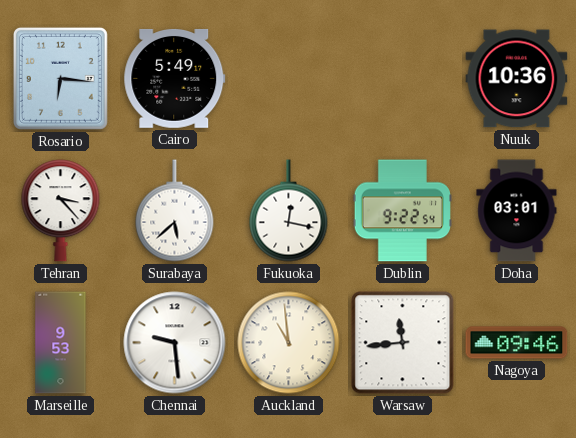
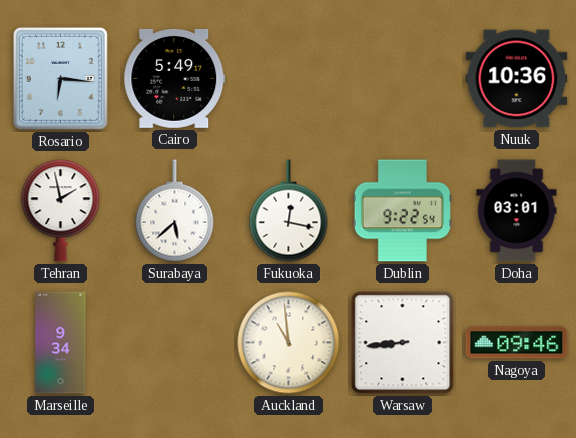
Tehran: 3:23 -> 1:58
Marseille: 9:53 -> 9:34
Chennai: 9:29 -> none
Warsaw: 11:44 -> 8:44
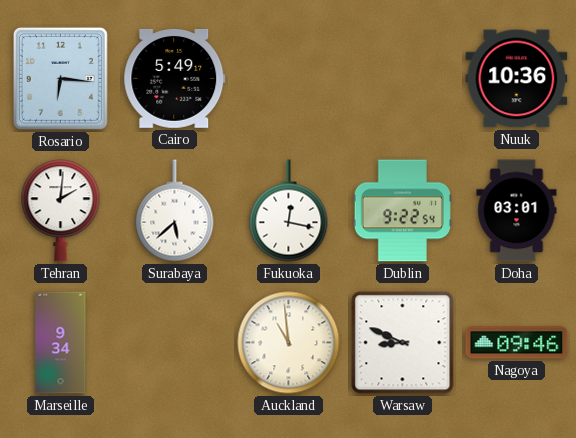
Tehran: 1:58 -> 2:01
Warsaw: 8:44 -> 8:49
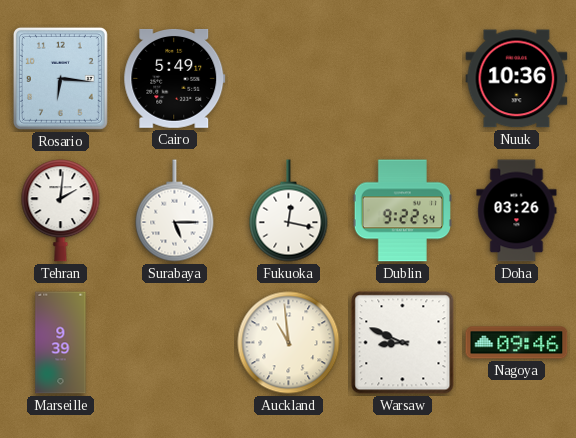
Surabaya: 5:38 -> 5:15
Doha: 03:01 -> 03:26
Marseille: 9:34 -> 9:39
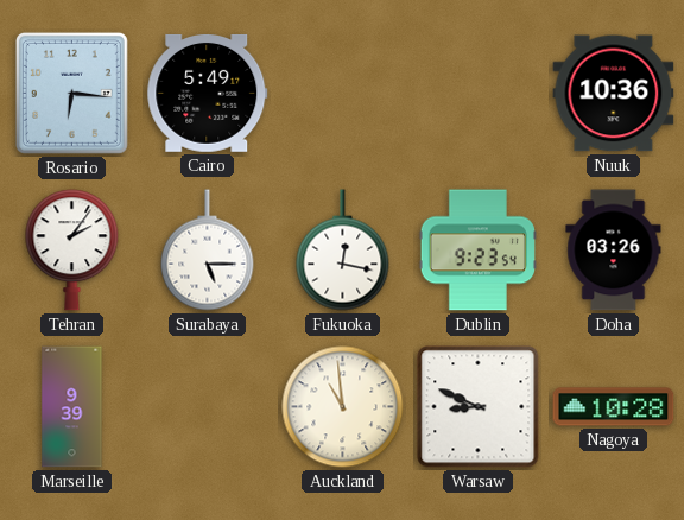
Tehran: 2:01 -> 2:06
Dublin: 9:22 -> 9:23
Nagoya: 09:46 -> 10:28
